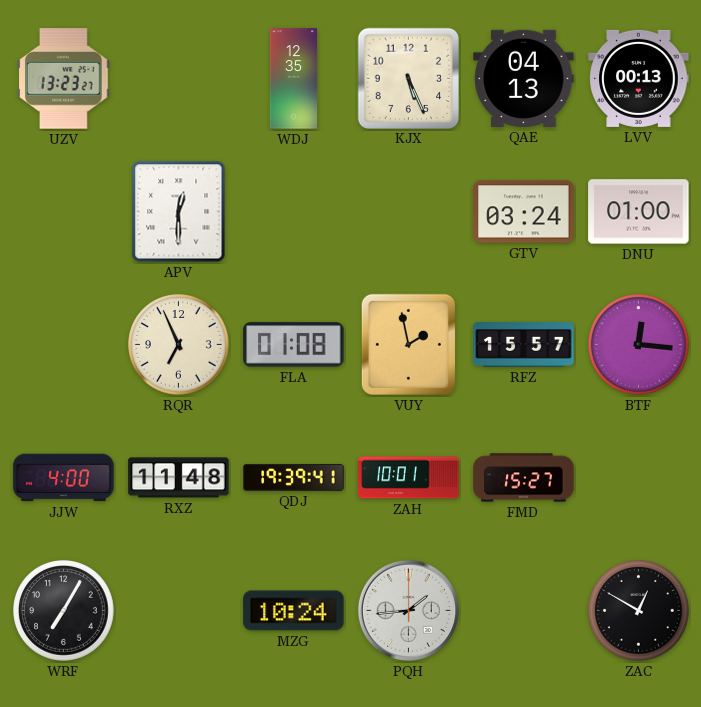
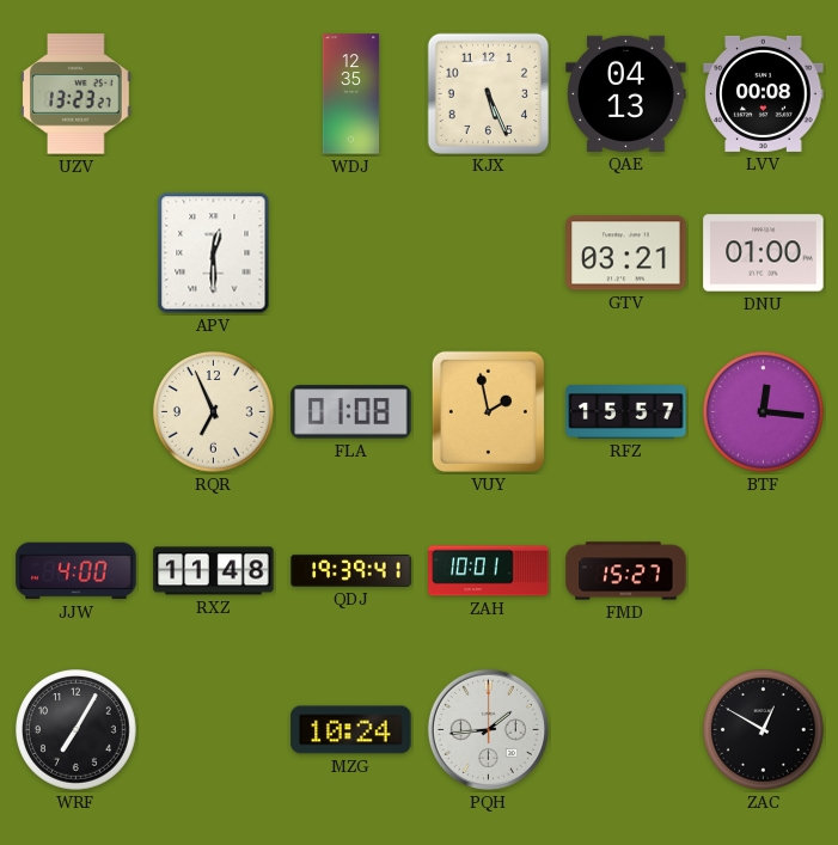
LVV: 00:13 -> 00:08
GTV: 03:24 -> 03:21
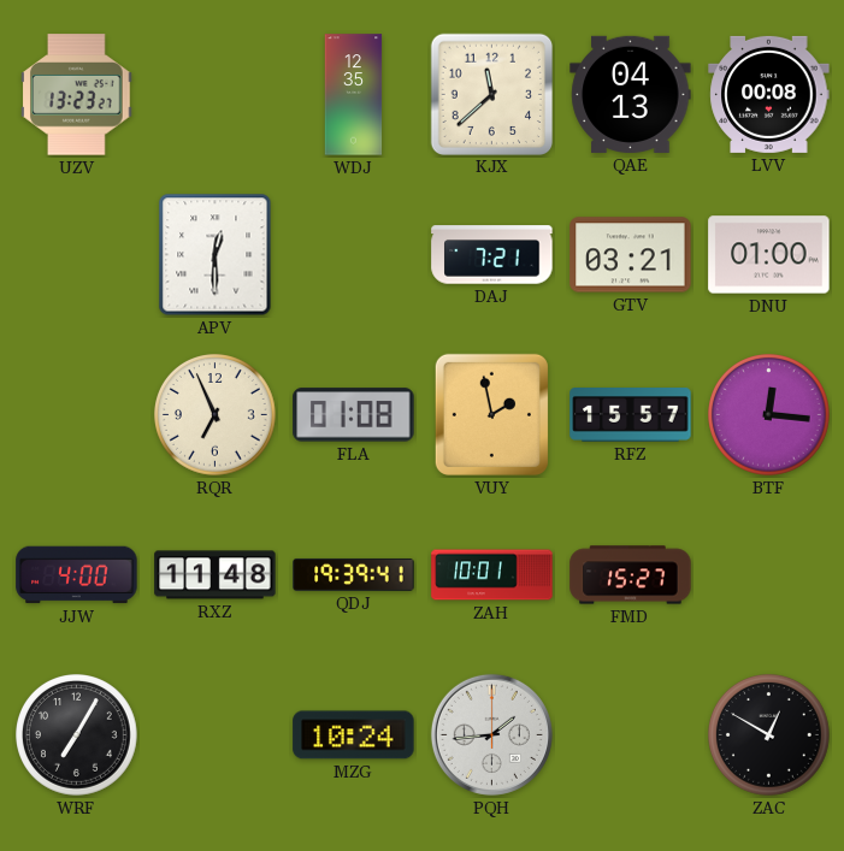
KJX: 5:26 -> 11:38
DAJ: none -> 7:21
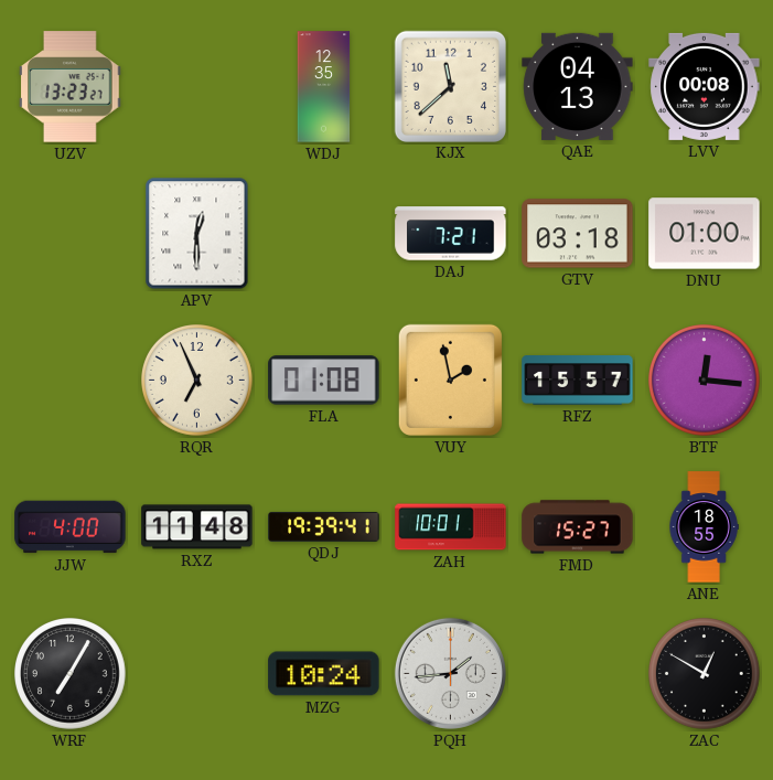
GTV: 03:21 -> 03:18
ANE: none -> 18:55
